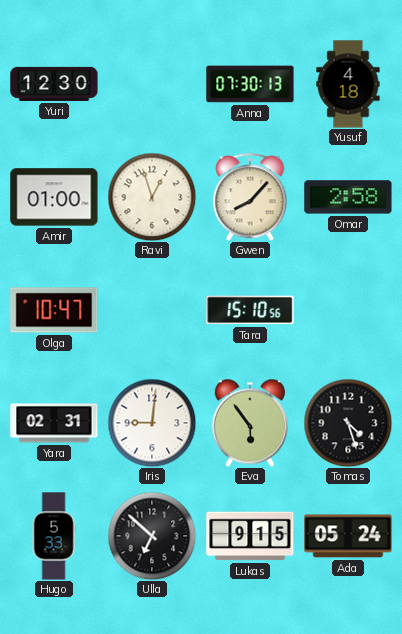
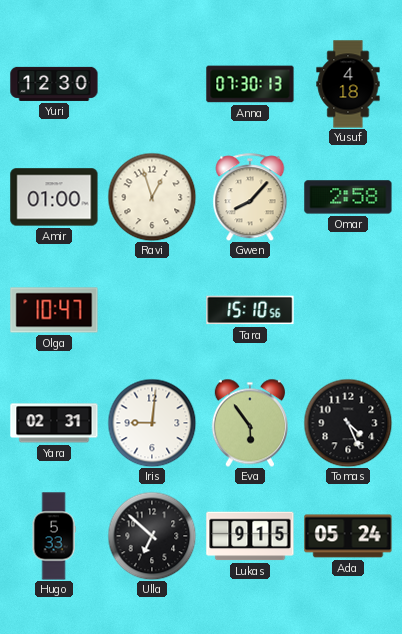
Tomas: 4:27 -> 4:26
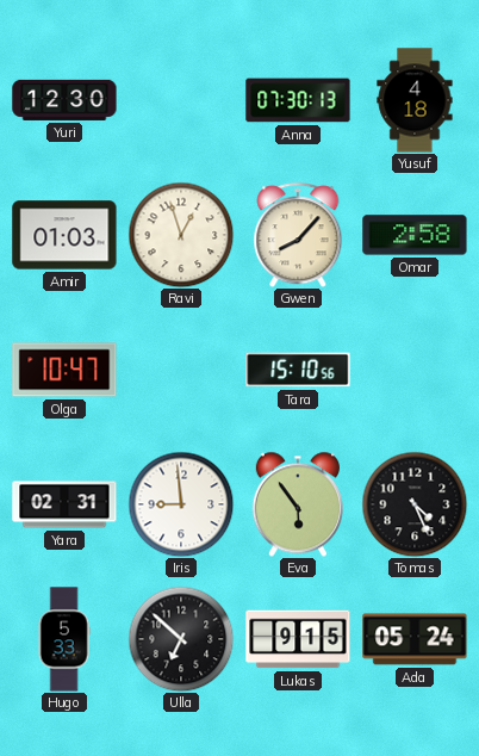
Amir: 01:00 -> 01:03
Iris: 9:01 -> 8:59
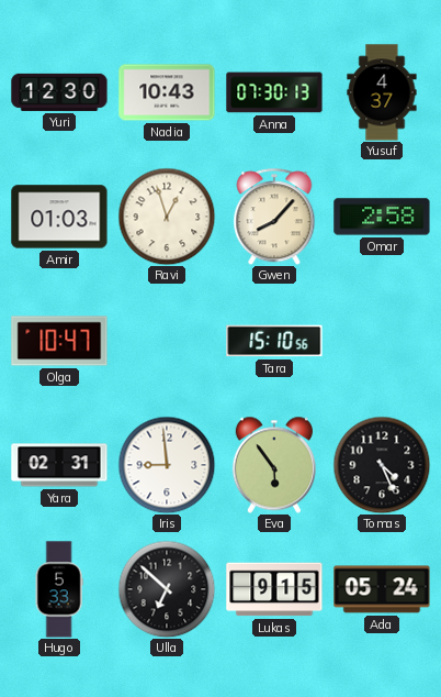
Nadia: none -> 10:43
Yusuf: 4:18 -> 4:37
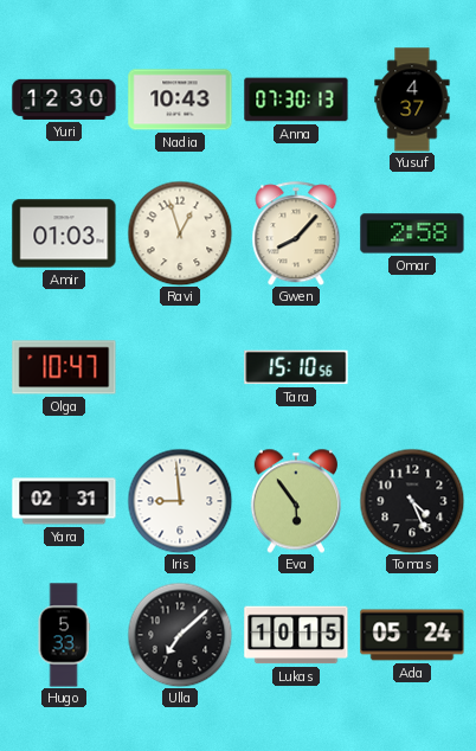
Ulla: 6:52 -> 7:08
Lukas: 9:15 -> 10:15
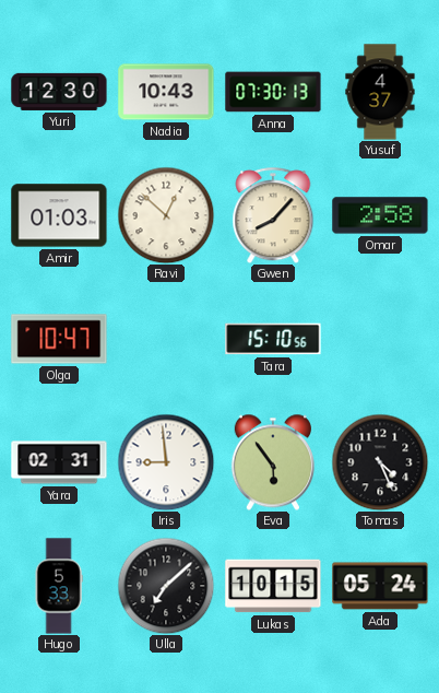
Ravi: 12:57 -> 12:52
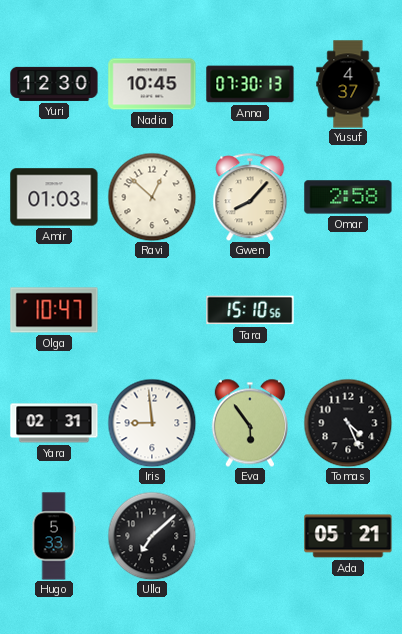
Nadia: 10:43 -> 10:45
Lukas: 10:15 -> none
Ada: 05:24 -> 05:21
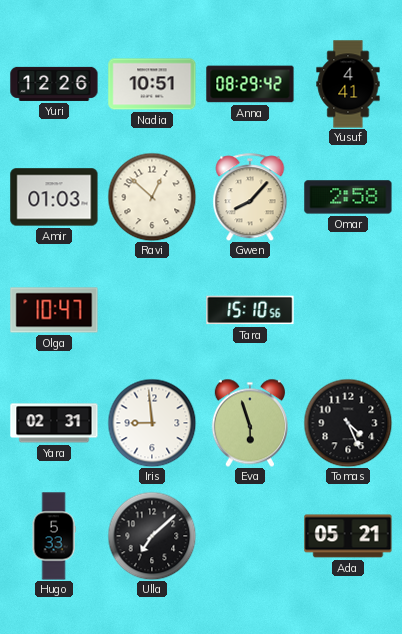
Yuri: 12:30 -> 12:26
Nadia: 10:45 -> 10:51
Anna: 07:30 -> 08:29
Yusuf: 4:37 -> 4:41
Eva: 5:54 -> 5:57
